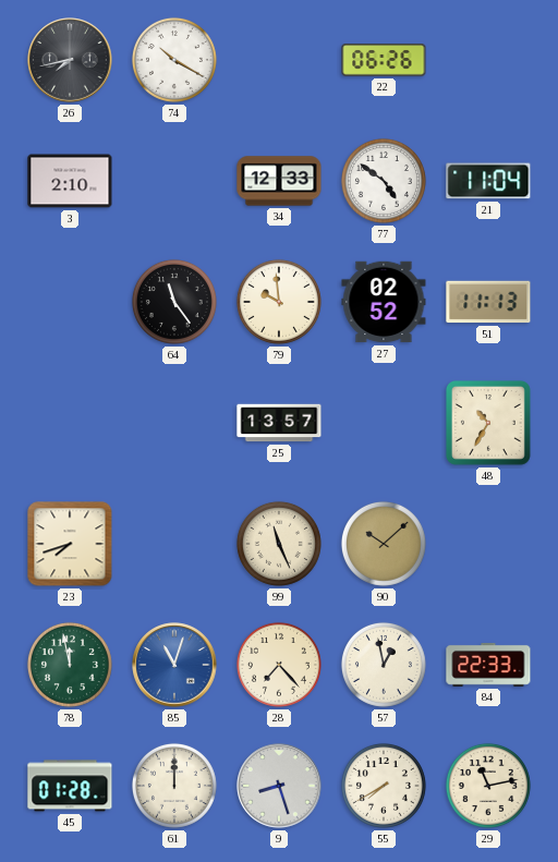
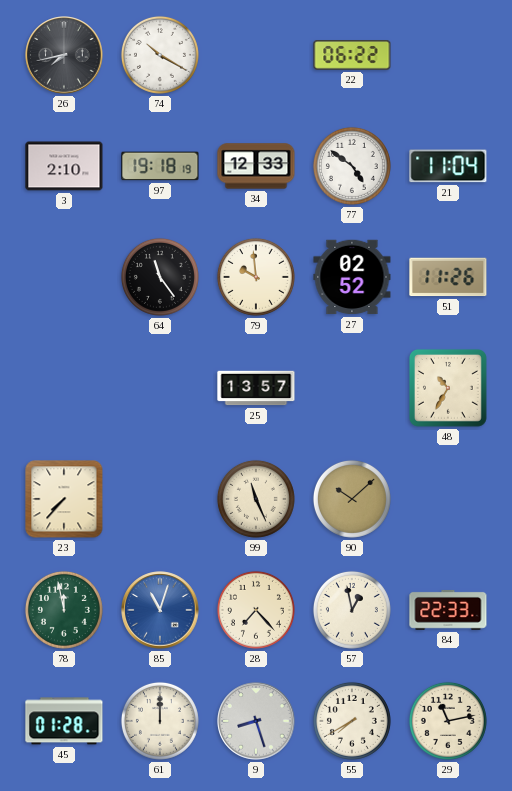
22: 06:26 -> 06:22
97: none -> 19:18
51: 11:13 -> 11:26
23: 7:42 -> 7:37
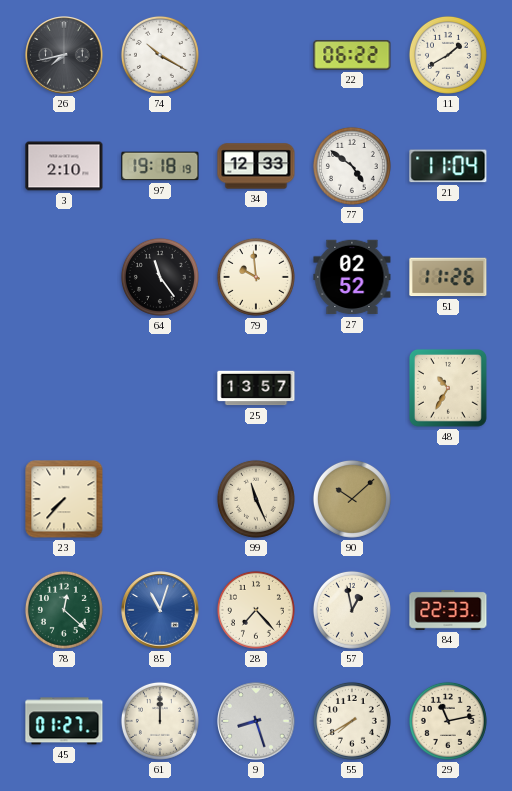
11: none -> 1:40
78: 11:58 -> 12:22
45: 01:28 -> 01:27
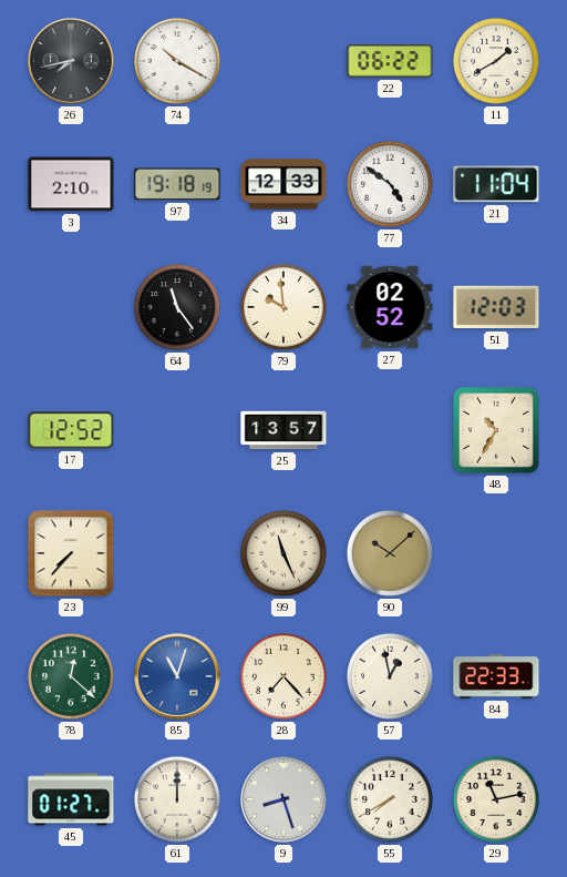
51: 11:26 -> 12:03
17: none -> 12:52
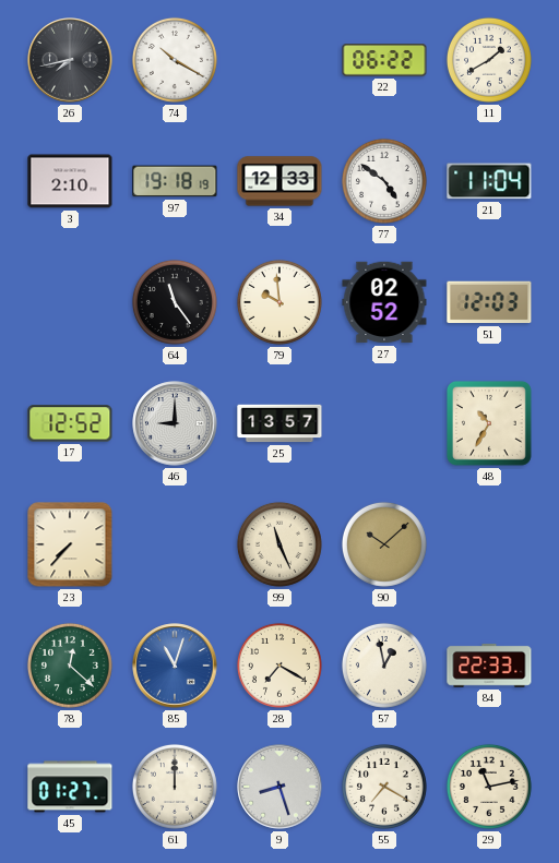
46: none -> 9:00
28: 7:23 -> 7:20
55: 7:40 -> 7:20
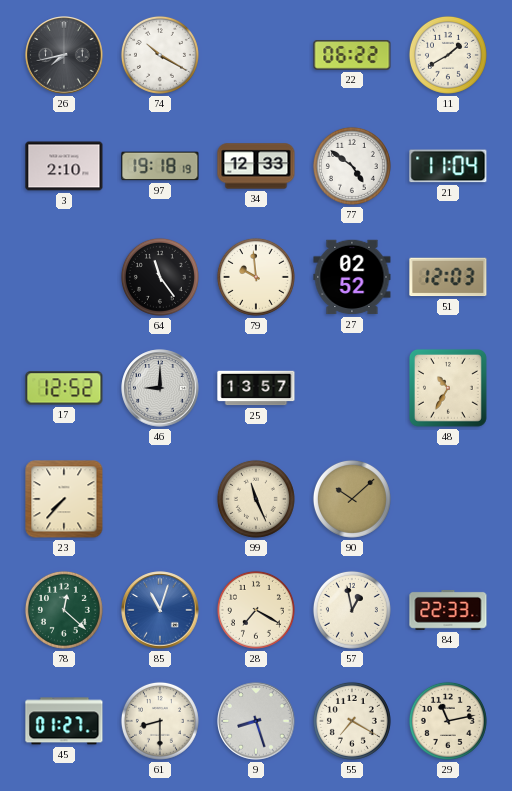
61: 12:00 -> 8:30
